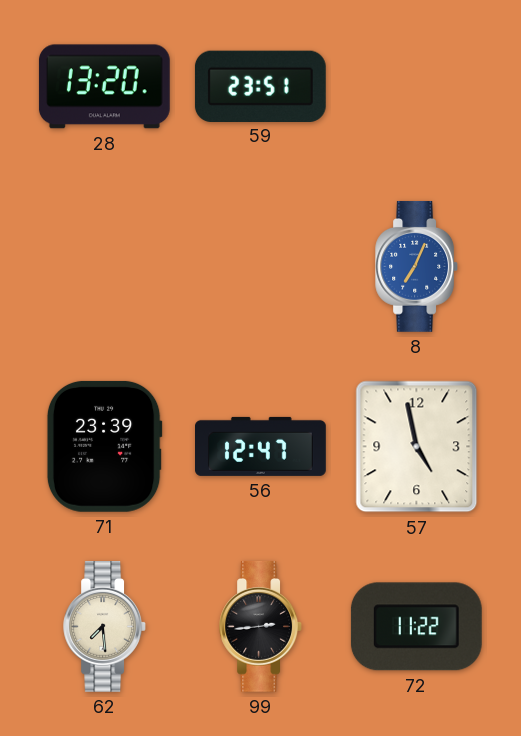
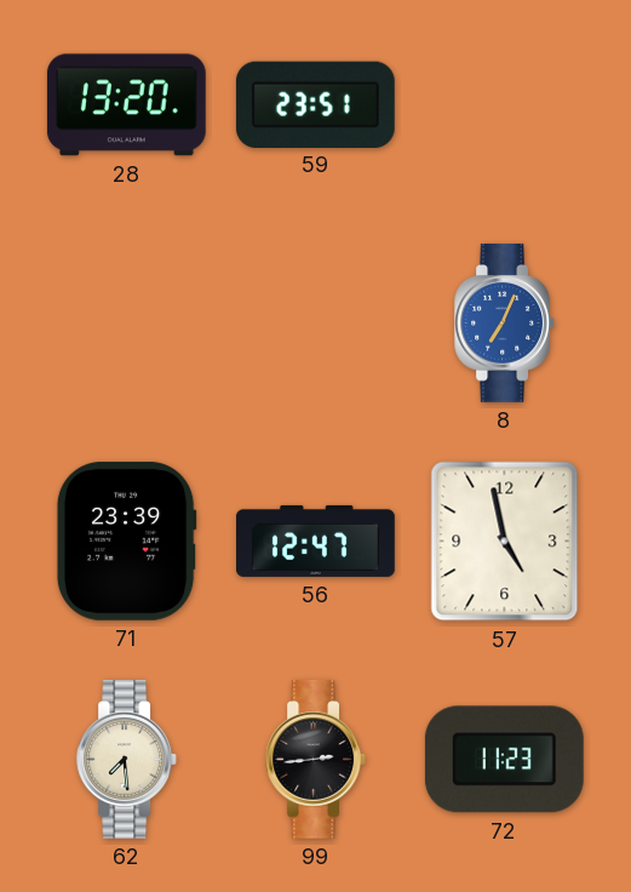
72: 11:22 -> 11:23
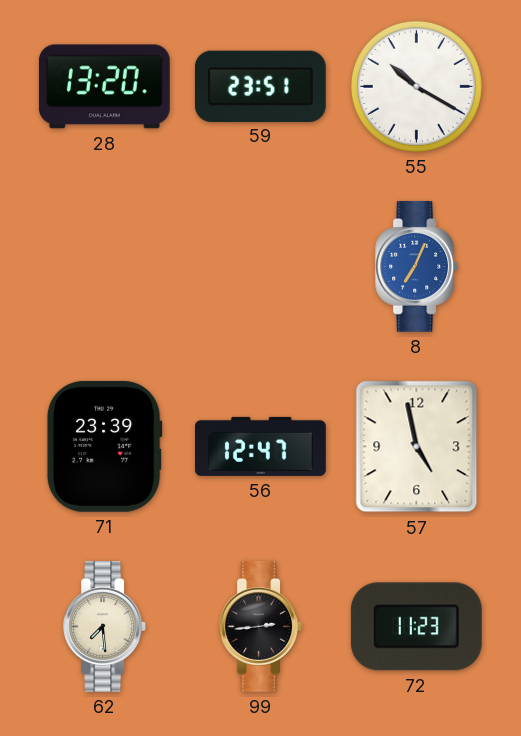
55: none -> 10:20
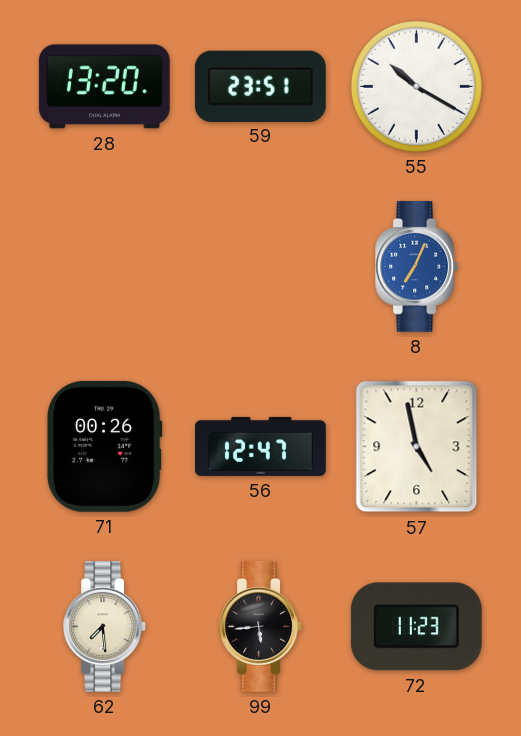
71: 23:39 -> 00:26
99: 2:44 -> 5:44
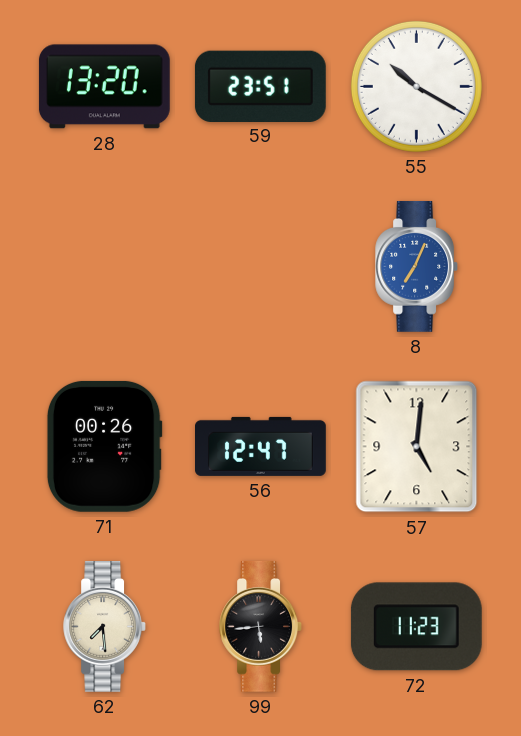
57: 4:58 -> 5:01
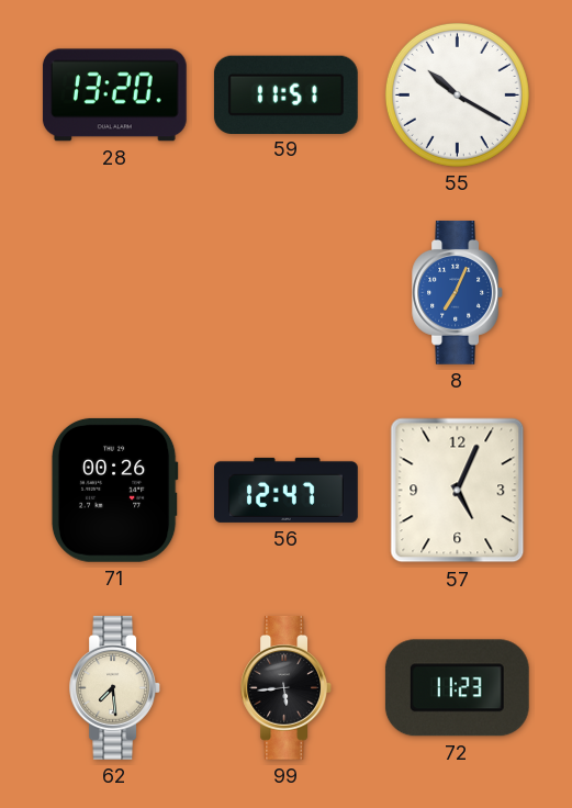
59: 23:51 -> 11:51
57: 5:01 -> 5:04
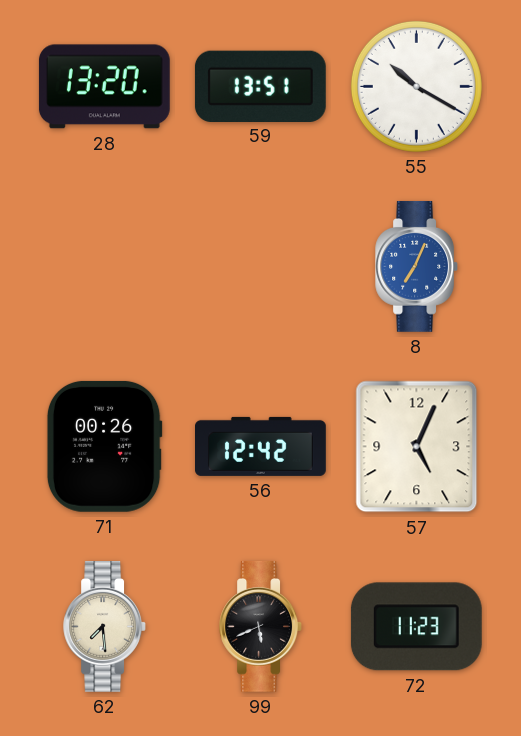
59: 11:51 -> 13:51
56: 12:47 -> 12:42
99: 5:44 -> 5:41
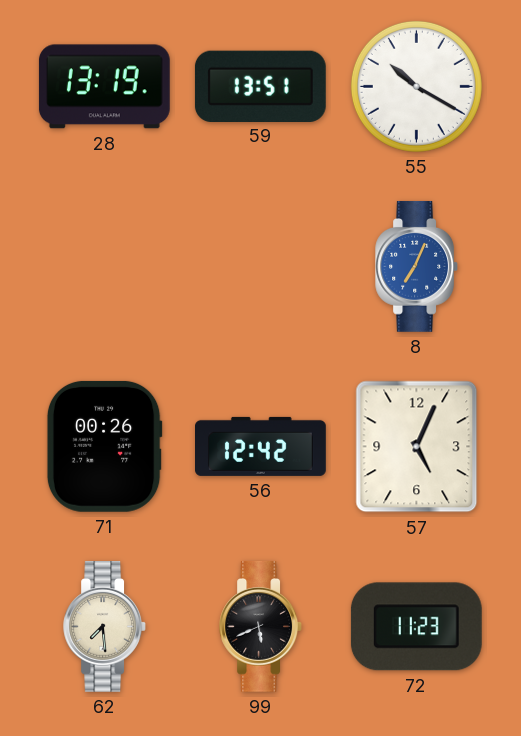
28: 13:20 -> 13:19
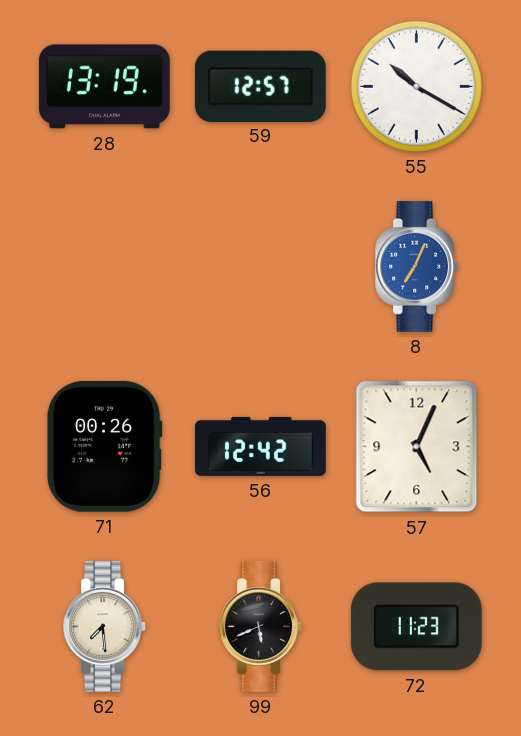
59: 13:51 -> 12:57
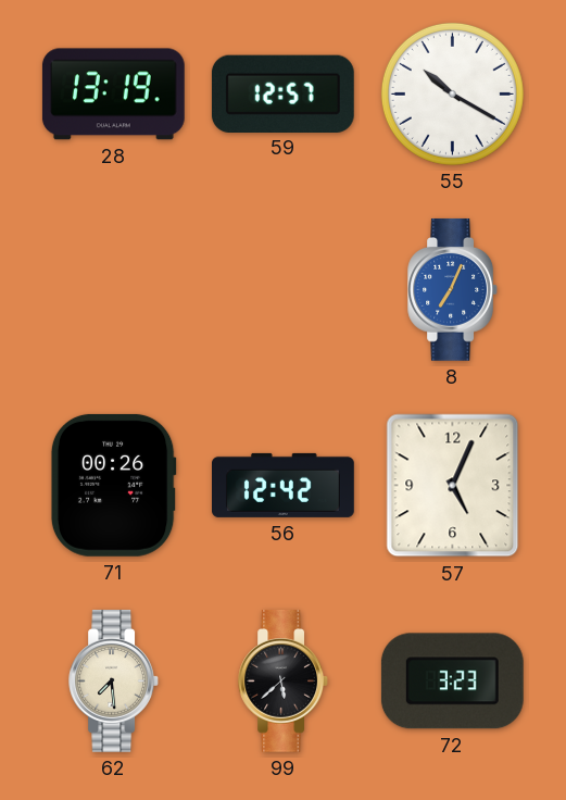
99: 5:41 -> 5:38
72: 11:23 -> 3:23
